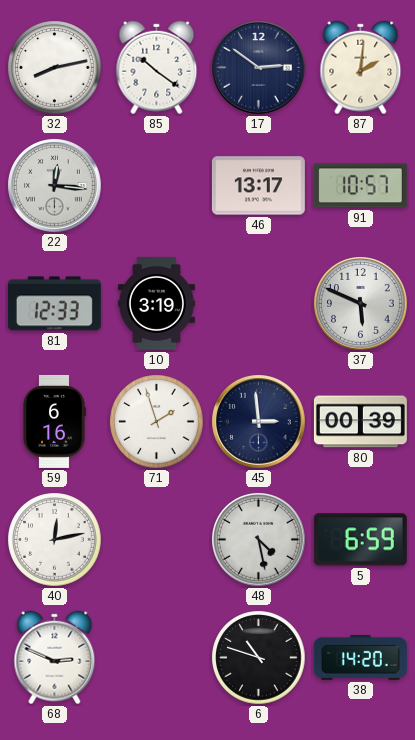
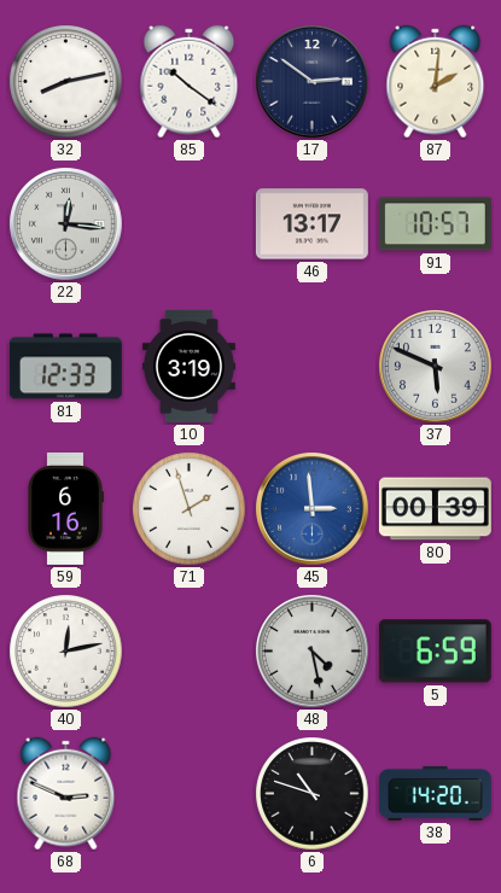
45 dial: navy -> blue
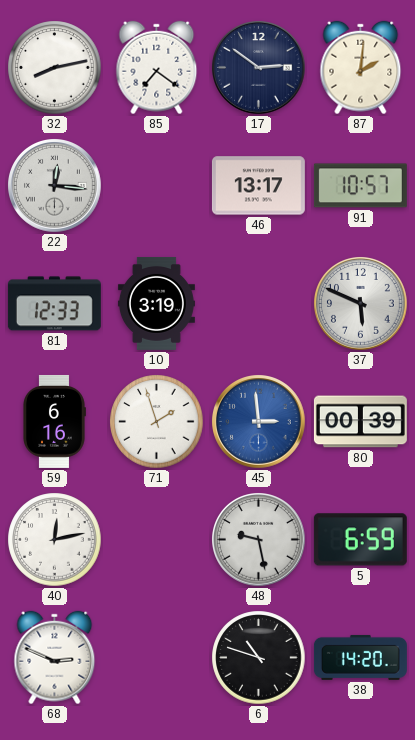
85: 10:21 -> 7:21
48: 4:28 -> 9:28
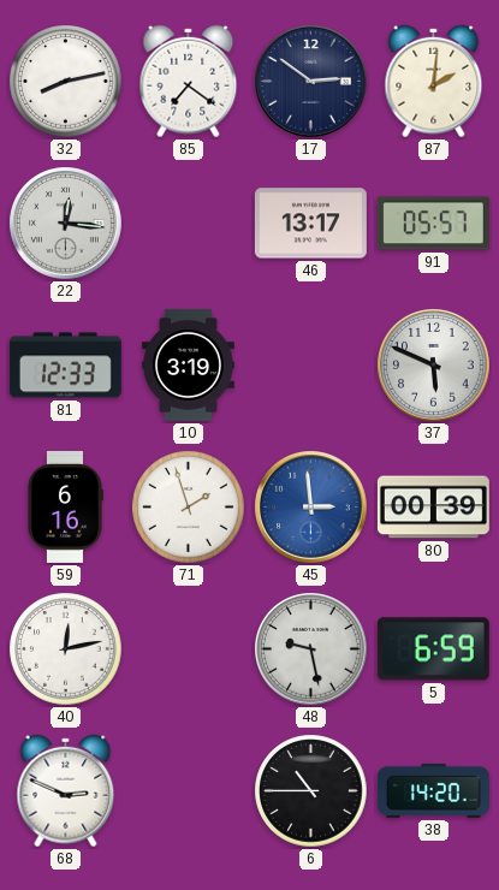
91: 10:57 -> 05:57
6: 10:48 -> 10:45
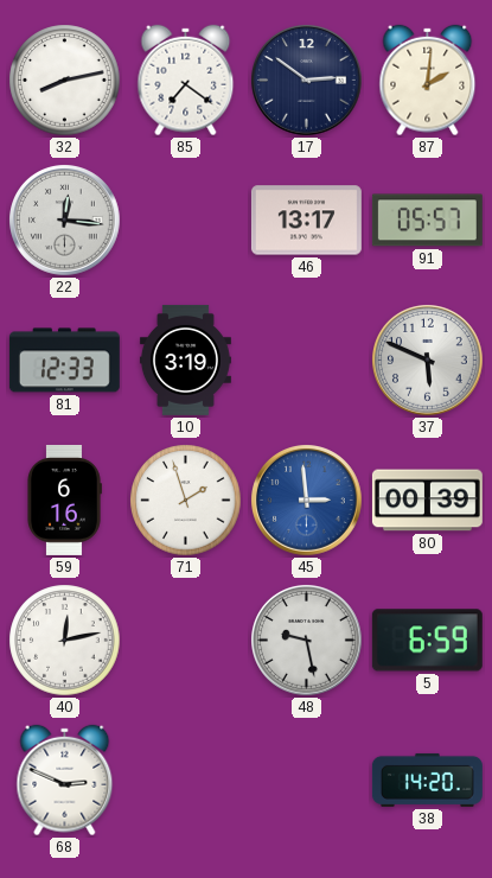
6: 10:45 -> none
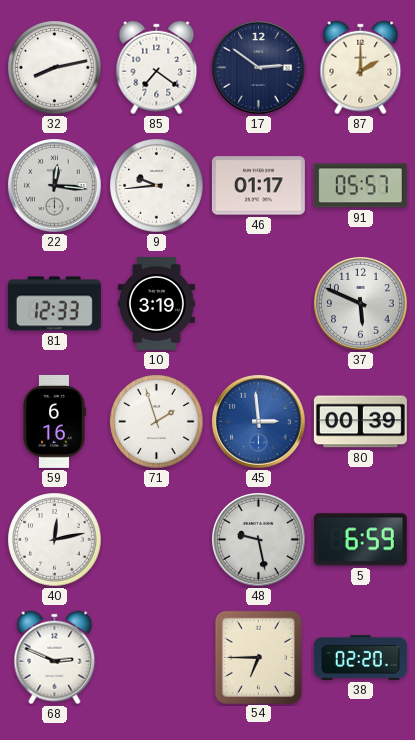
87: 2:01 -> 2:00
9: none -> 9:44
46: 13:17 -> 01:17
54: none -> 6:45
38: 14:20 -> 02:20
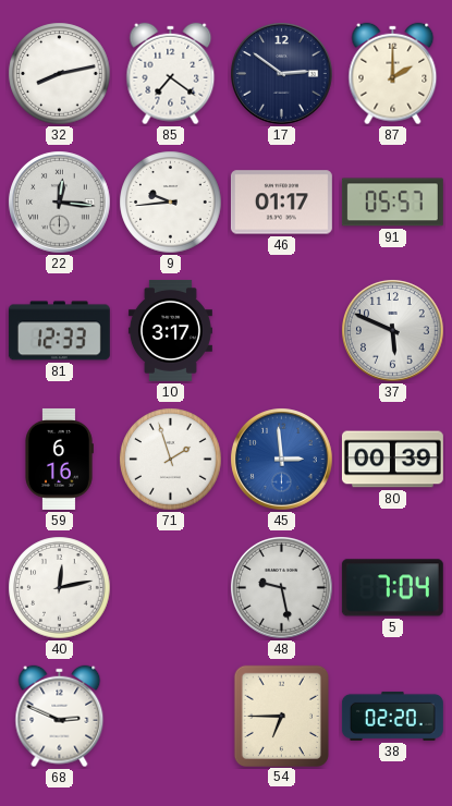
10: 3:19 -> 3:17
5: 6:59 -> 7:04
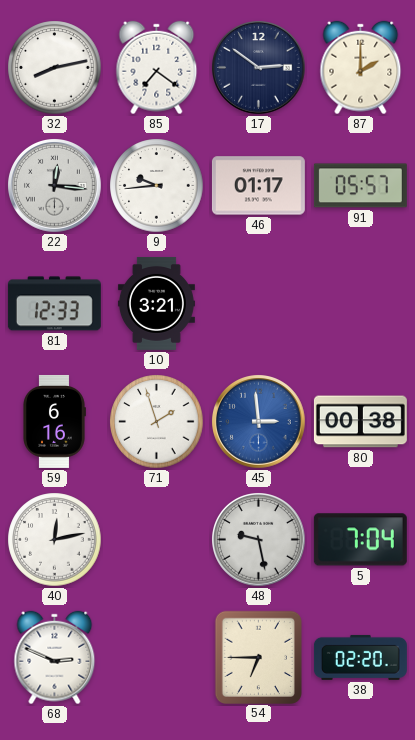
10: 3:17 -> 3:21
37: 5:49 -> none
80: 00:39 -> 00:38
